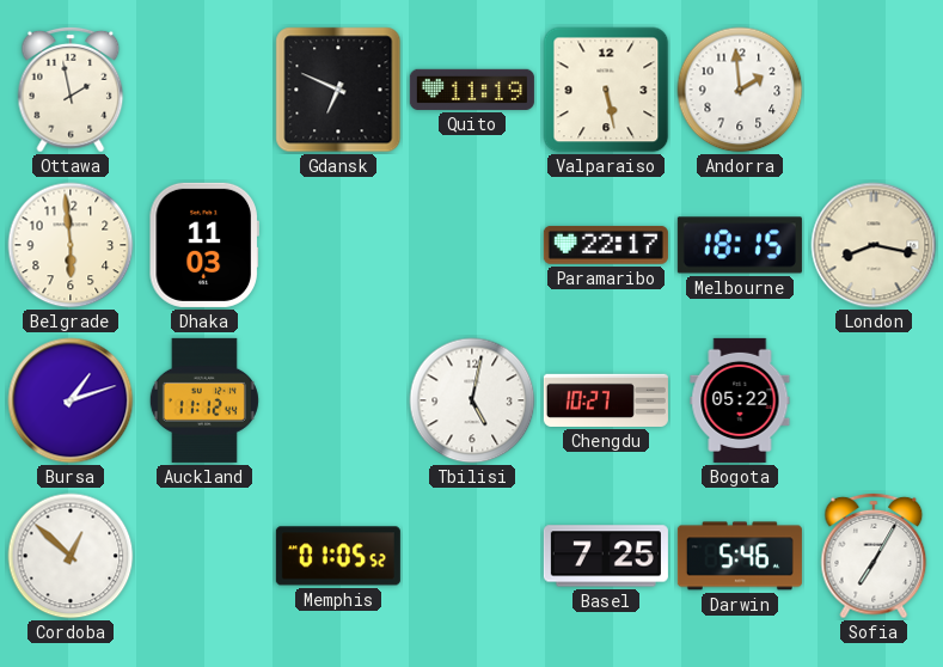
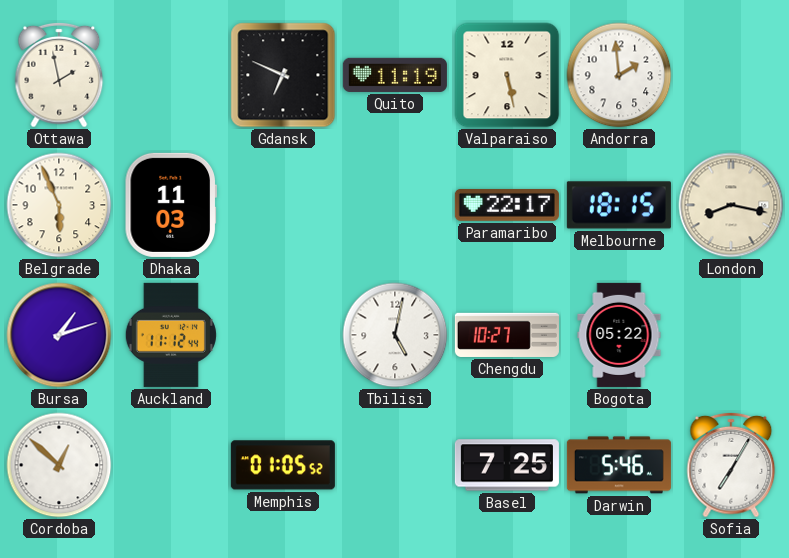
Belgrade: 5:59 -> 5:56
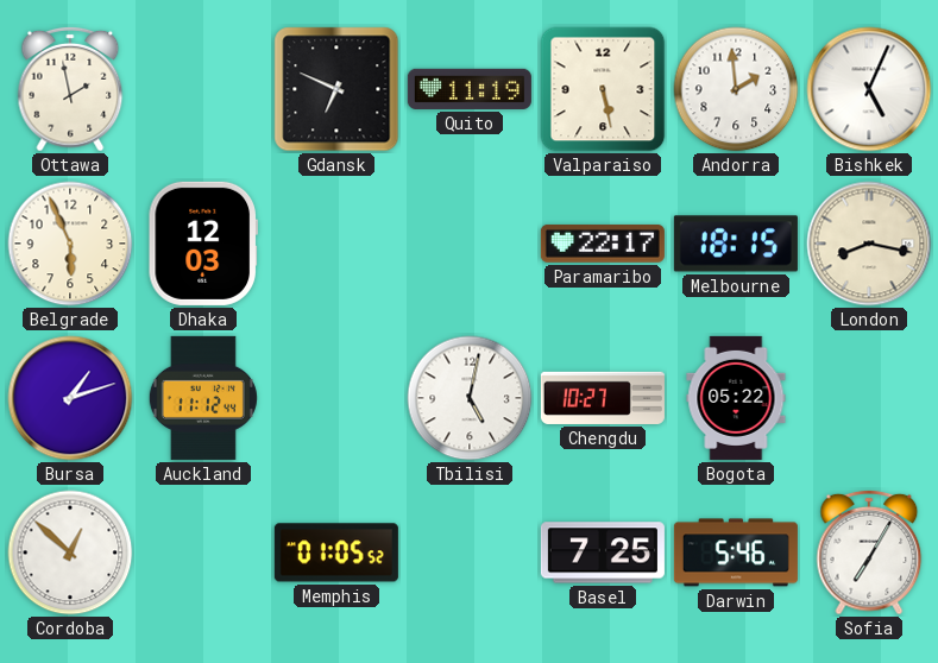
Bishkek: none -> 5:04
Dhaka: 11:03 -> 12:03
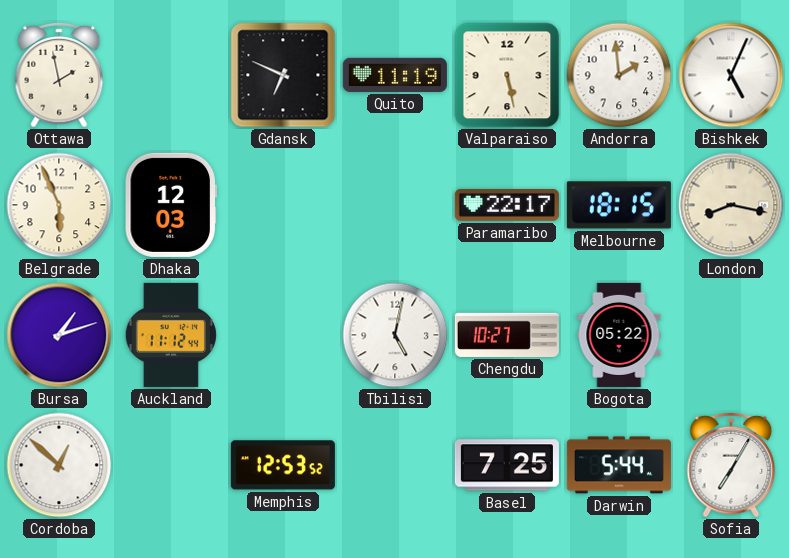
Memphis: 01:05 -> 12:53
Darwin: 5:46 -> 5:44
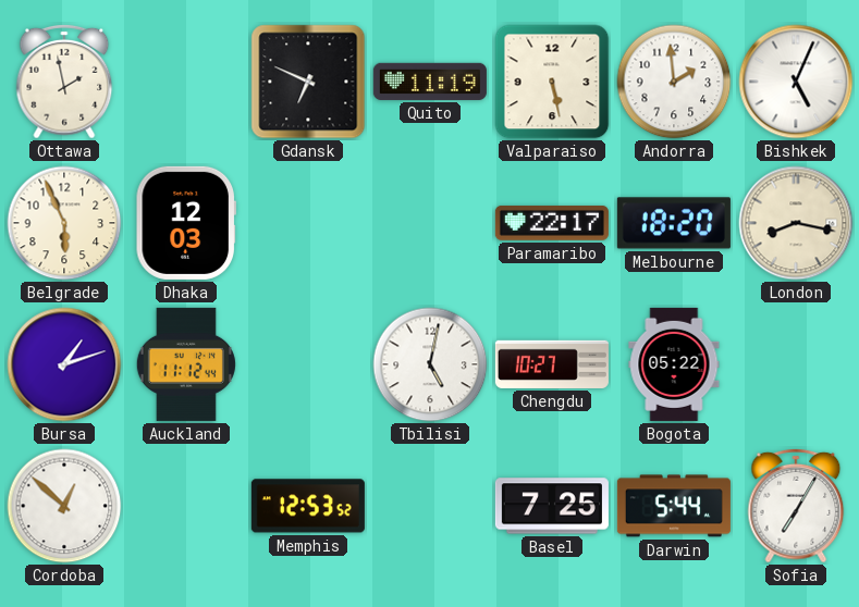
Melbourne: 18:15 -> 18:20
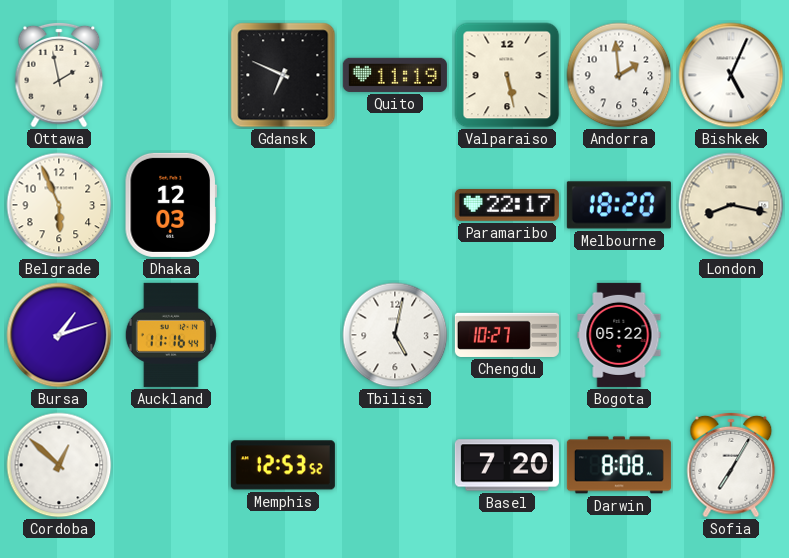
Auckland: 11:12 -> 11:16
Basel: 7:25 -> 7:20
Darwin: 5:44 -> 8:08
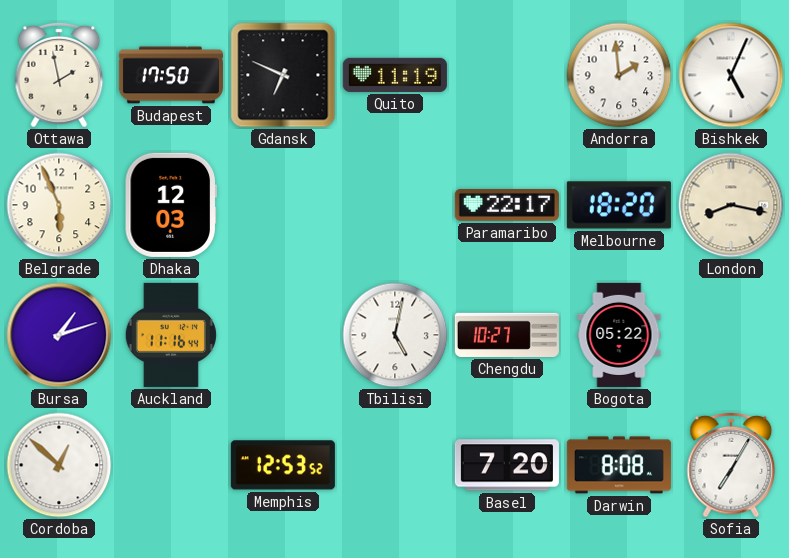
Budapest: none -> 17:50
Valparaiso: 5:28 -> none
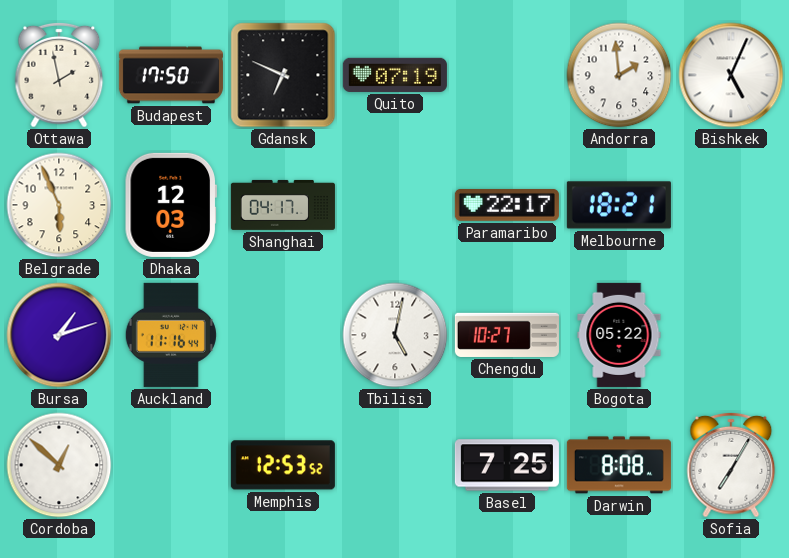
Quito: 11:19 -> 07:19
Shanghai: none -> 04:17
Melbourne: 18:20 -> 18:21
London: 8:17 -> none
Basel: 7:20 -> 7:25
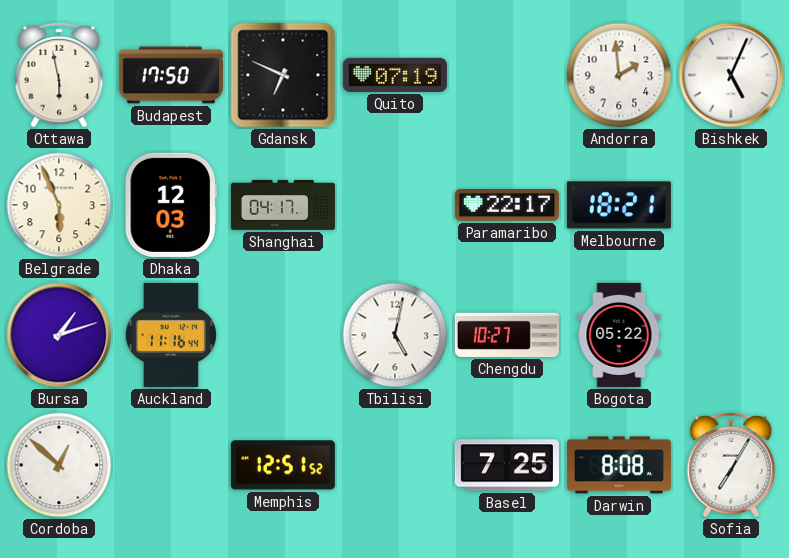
Ottawa: 1:58 -> 5:58
Memphis: 12:53 -> 12:51
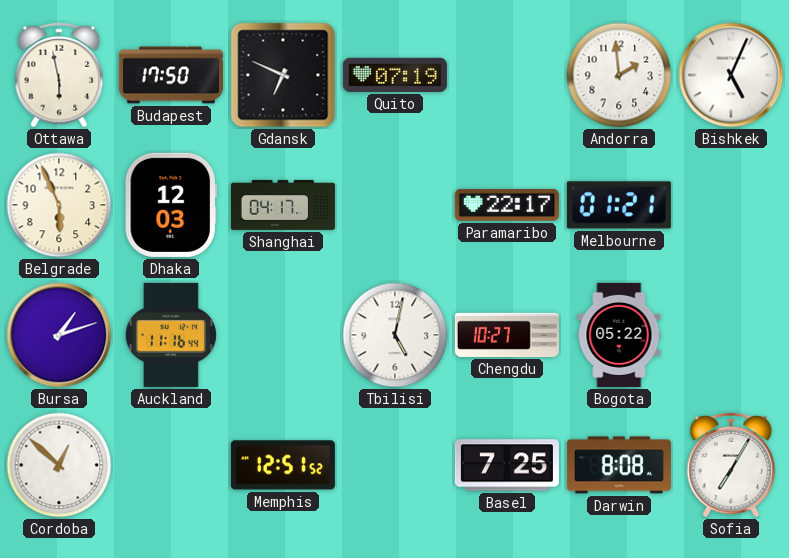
Melbourne: 18:21 -> 01:21
